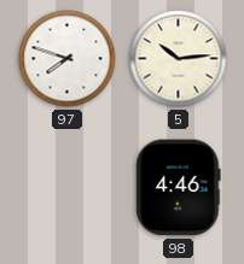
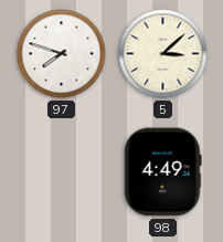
5: 10:14 -> 3:08
98: 4:46 -> 4:49
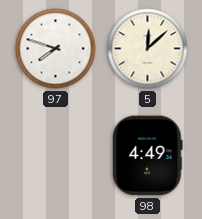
5: 3:08 -> 12:08
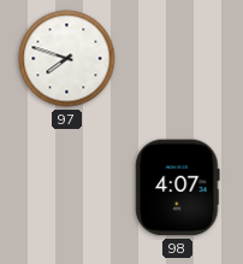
5: 12:08 -> none
98: 4:49 -> 4:07
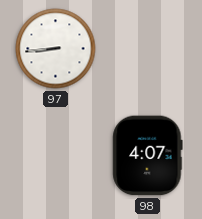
97: 7:48 -> 8:44
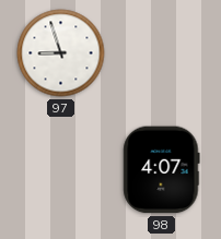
97: 8:44 -> 8:57
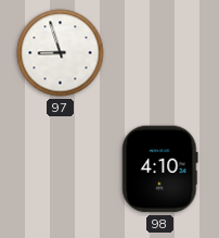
98: 4:07 -> 4:10
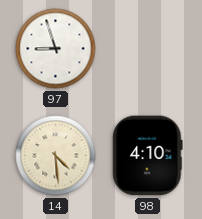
14: none -> 4:29
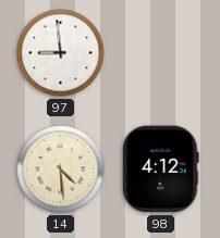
97: 8:57 -> 8:59
98: 4:10 -> 4:12
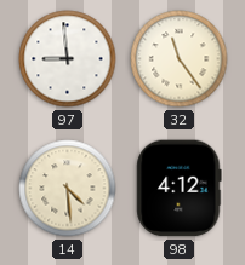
32: none -> 11:24
